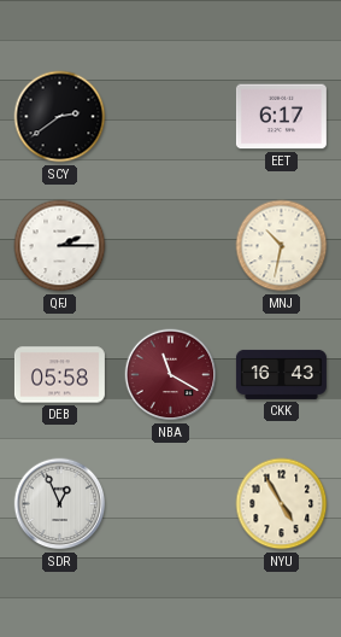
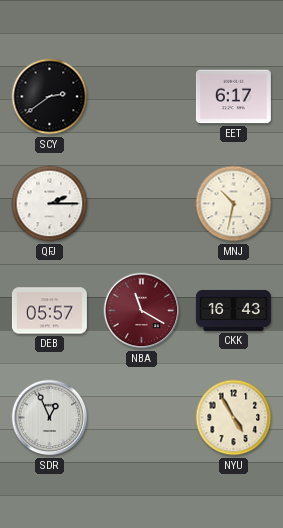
DEB: 05:58 -> 05:57
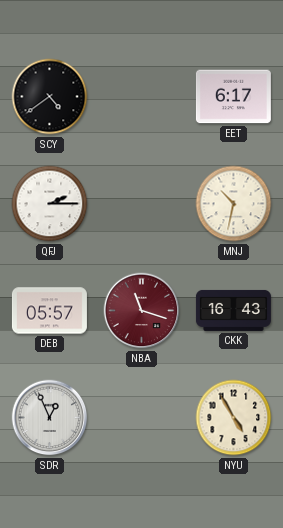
SCY: 2:39 -> 4:39
NBA: 11:20 -> 11:18
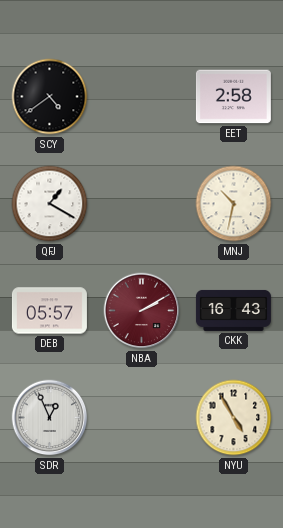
EET: 6:17 -> 2:58
QFJ: 2:15 -> 1:20
NBA: 11:18 -> 2:10
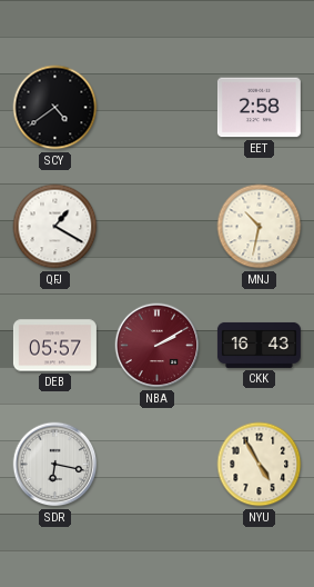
SDR: 12:56 -> 6:17
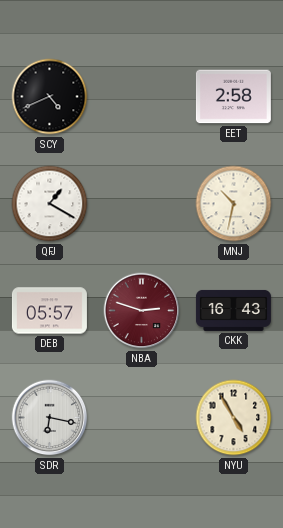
SCY: 4:39 -> 4:41
NBA: 2:10 -> 2:48
